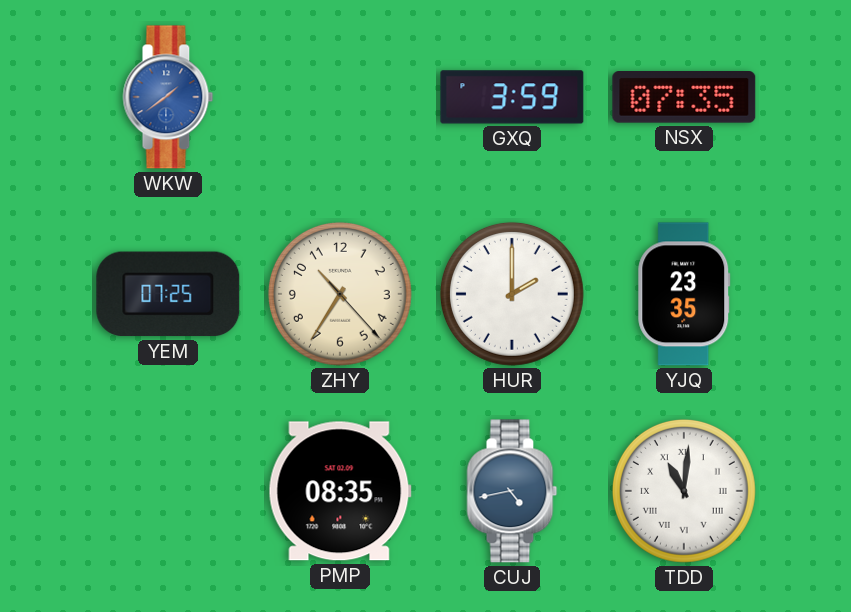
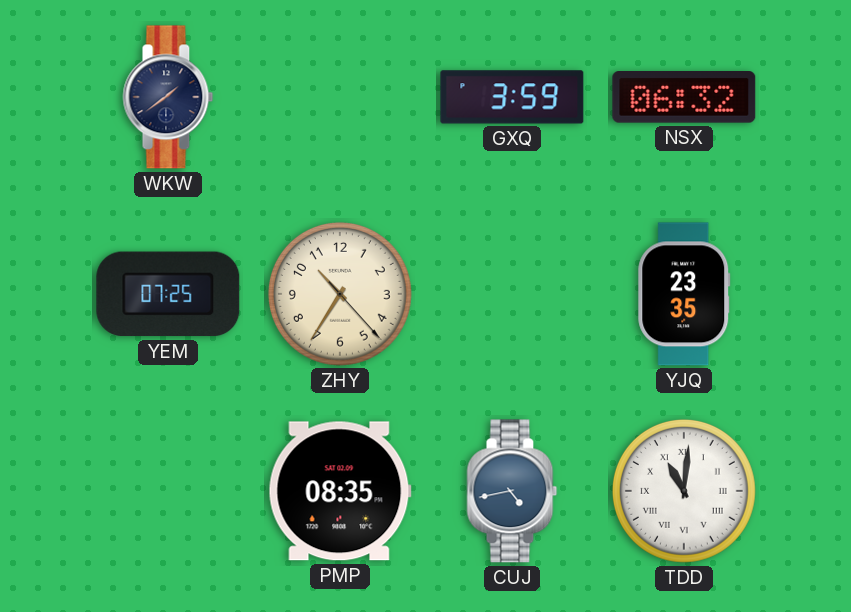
WKW dial: blue -> navy
NSX: 07:35 -> 06:32
HUR: 2:00 -> none
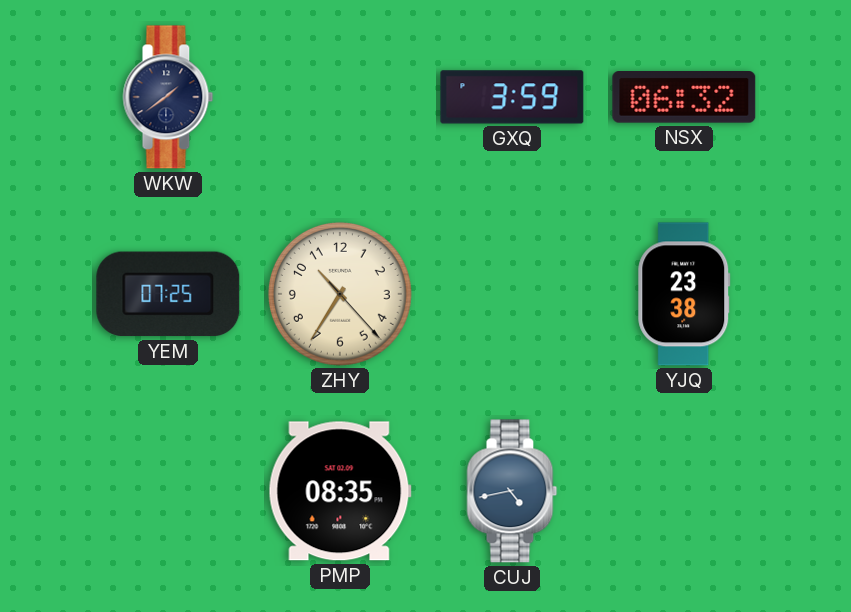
YJQ: 23:35 -> 23:38
TDD: 11:01 -> none
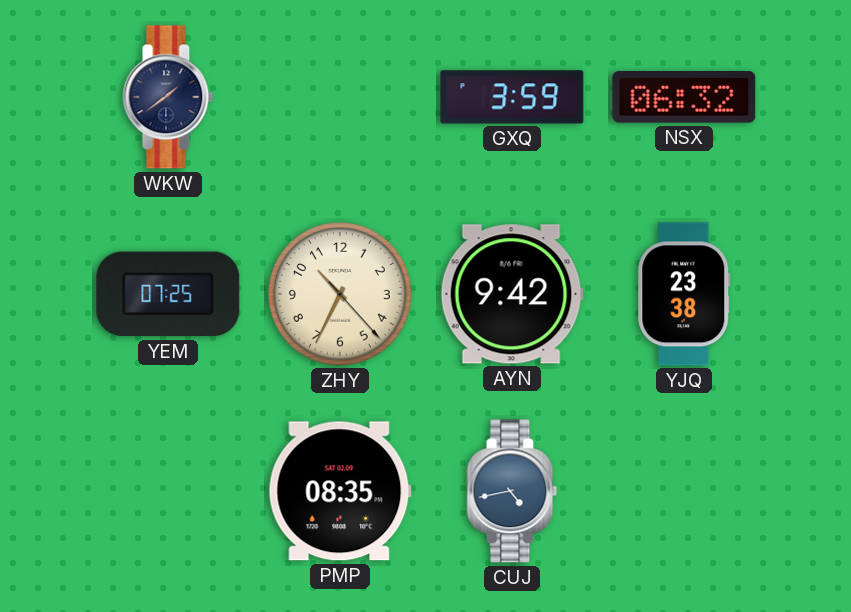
ZHY: 10:35 -> 10:34
AYN: none -> 9:42
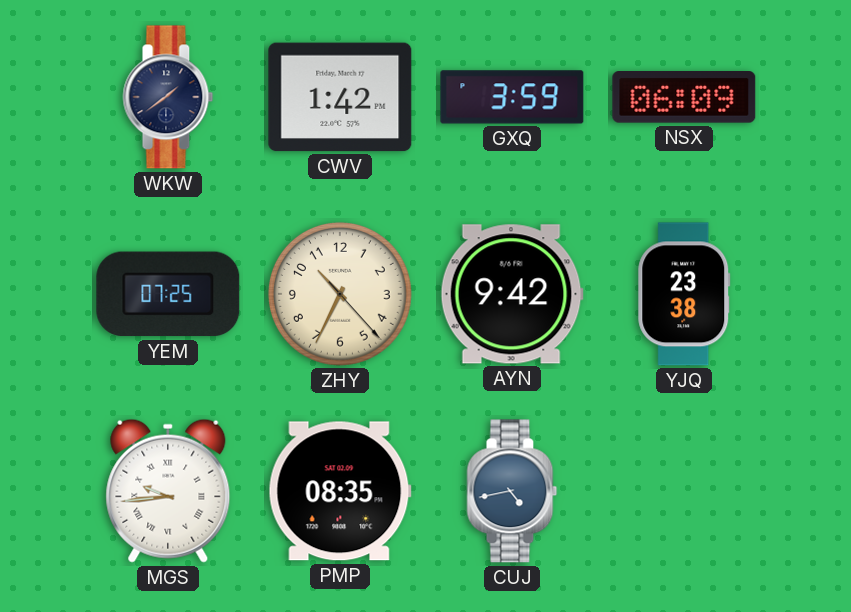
CWV: none -> 1:42
NSX: 06:32 -> 06:09
MGS: none -> 9:44
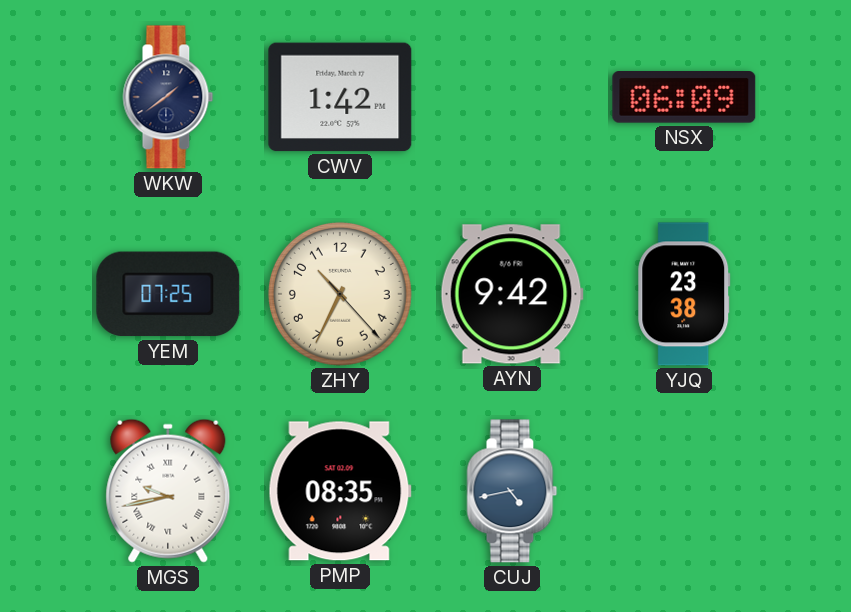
GXQ: 3:59 -> none
MGS: 9:44 -> 9:43
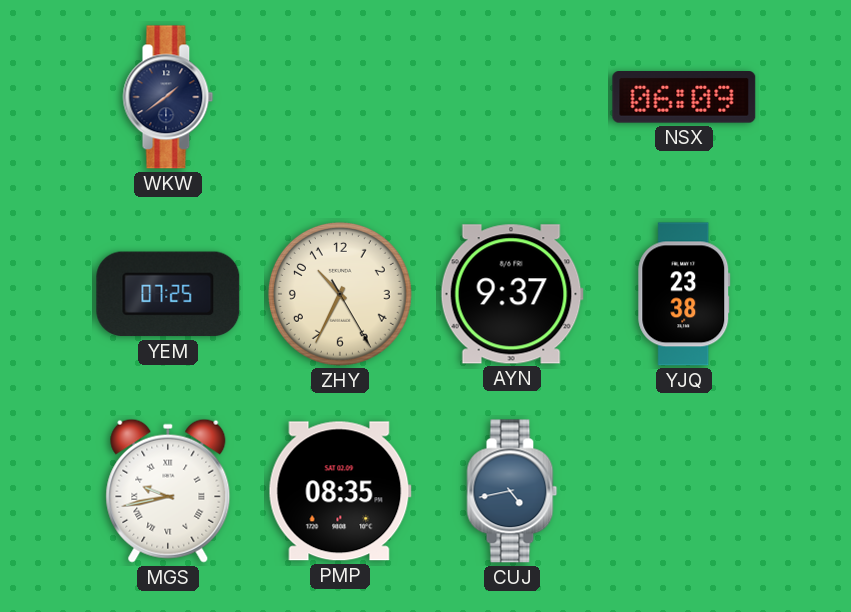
CWV: 1:42 -> none
ZHY: 10:34:23 -> 10:34:25
AYN: 9:42 -> 9:37
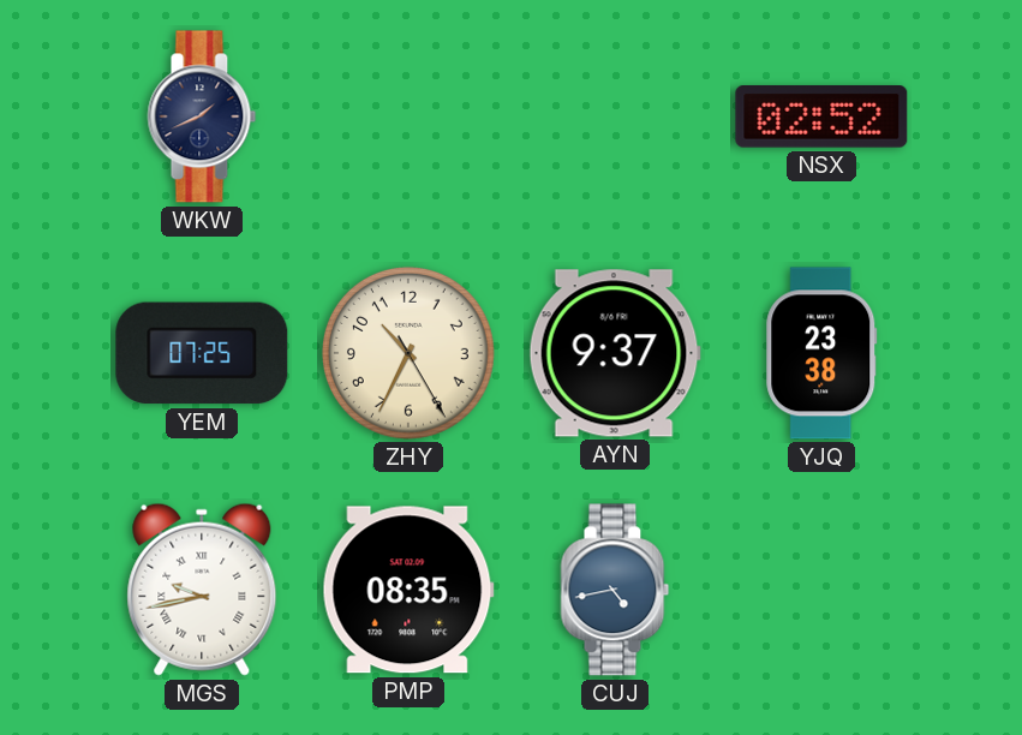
WKW: 1:39 -> 1:41
NSX: 06:09 -> 02:52
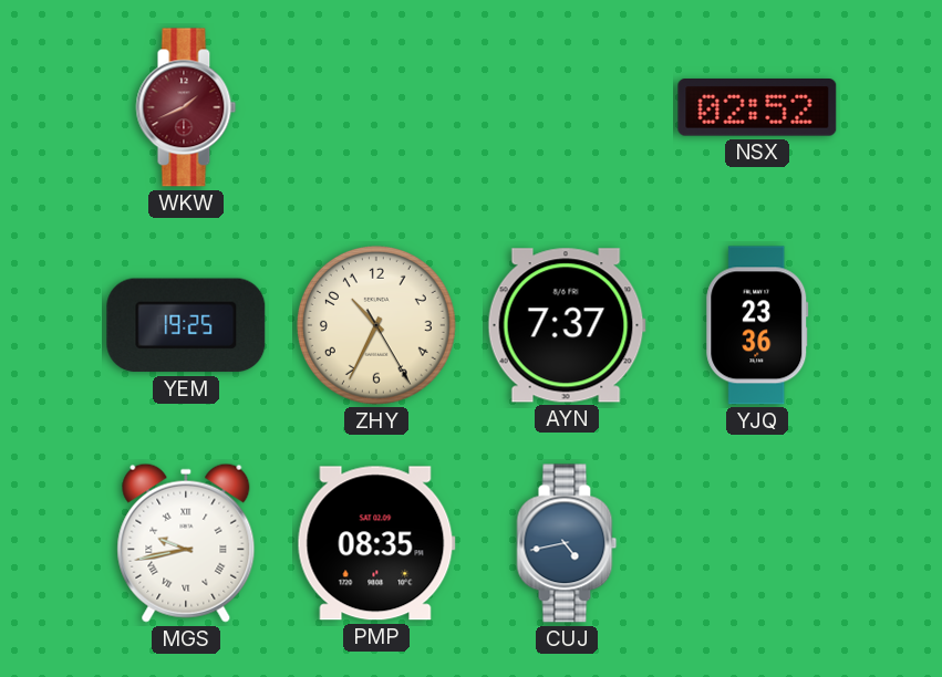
WKW dial: navy -> burgundy
YEM: 07:25 -> 19:25
AYN: 9:37 -> 7:37
YJQ: 23:38 -> 23:36
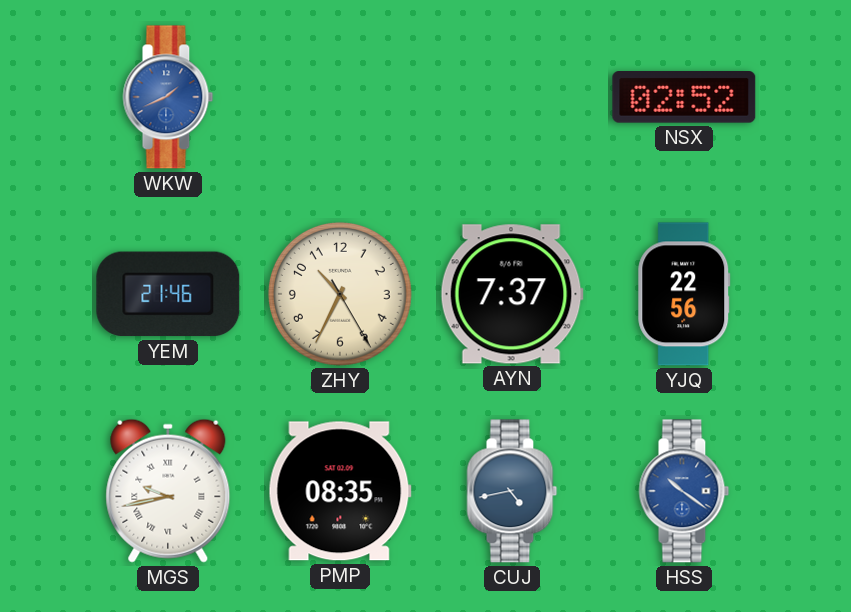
WKW dial: burgundy -> blue
YEM: 19:25 -> 21:46
YJQ: 23:36 -> 22:56
HSS: none -> 10:21
